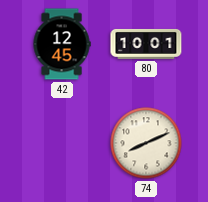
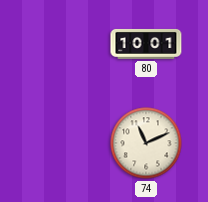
42: 12:45 -> none
74: 8:11 -> 11:11
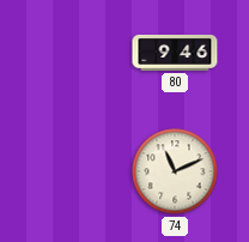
80: 10:01 -> 9:46
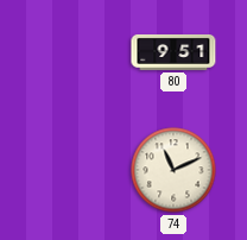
80: 9:46 -> 9:51
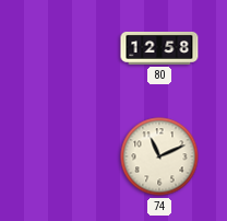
80: 9:51 -> 12:58
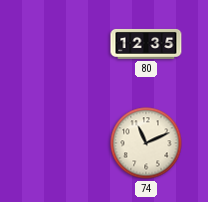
80: 12:58 -> 12:35
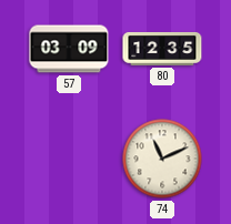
57: none -> 03:09
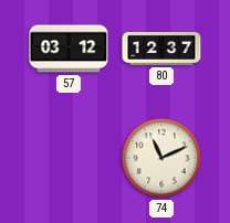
57: 03:09 -> 03:12
80: 12:35 -> 12:37
